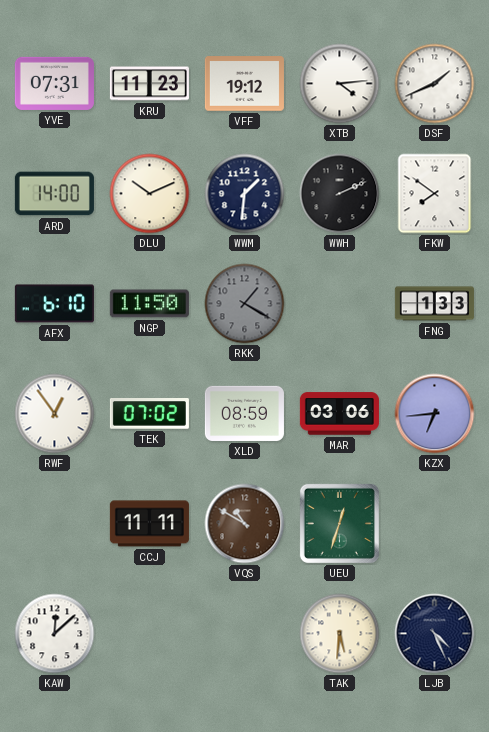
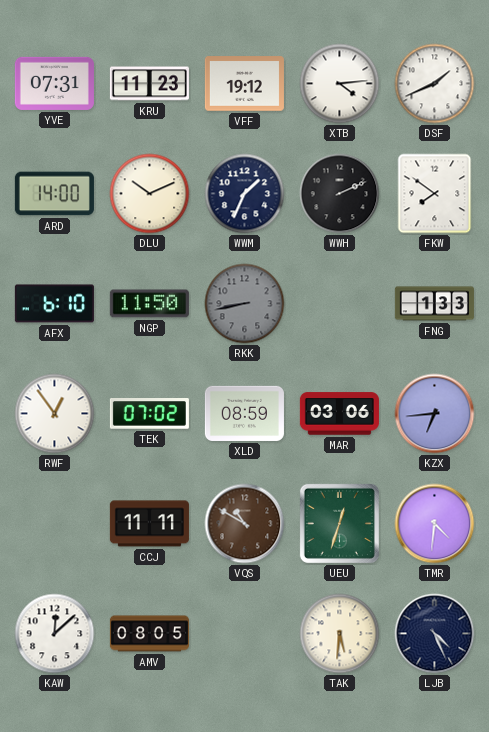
WWM: 1:31 -> 1:34
RKK: 1:20 -> 8:43
TMR: none -> 4:31
AMV: none -> 08:05
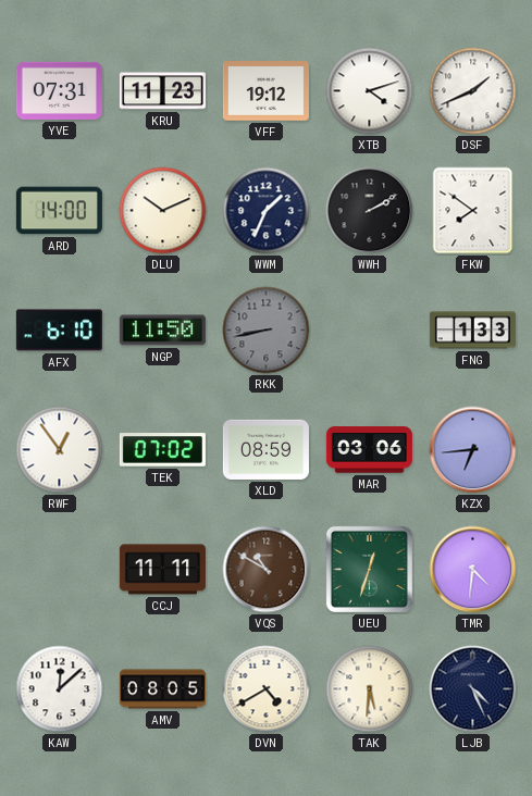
XTB: 4:14 -> 4:12
WWH: 2:11 -> 2:10
DVN: none -> 4:40
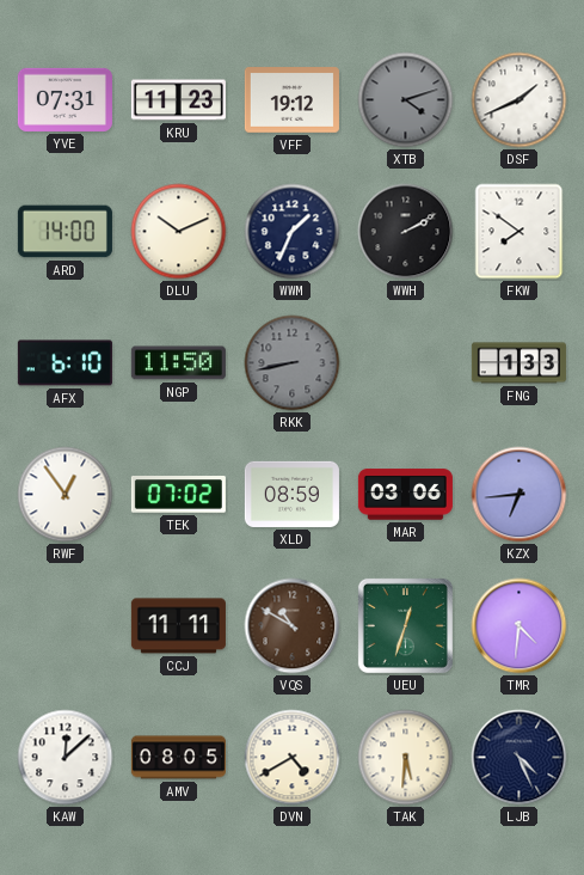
XTB dial: white -> grey
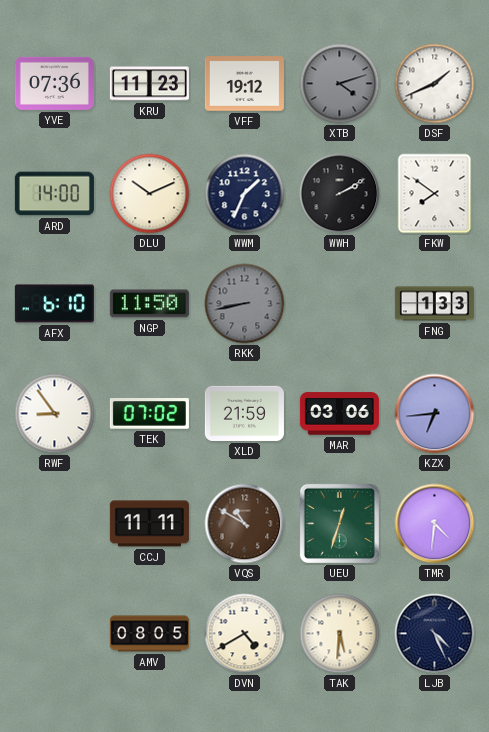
YVE: 07:31 -> 07:36
RWF: 12:54 -> 8:54
XLD: 08:59 -> 21:59
KAW: 12:08 -> none
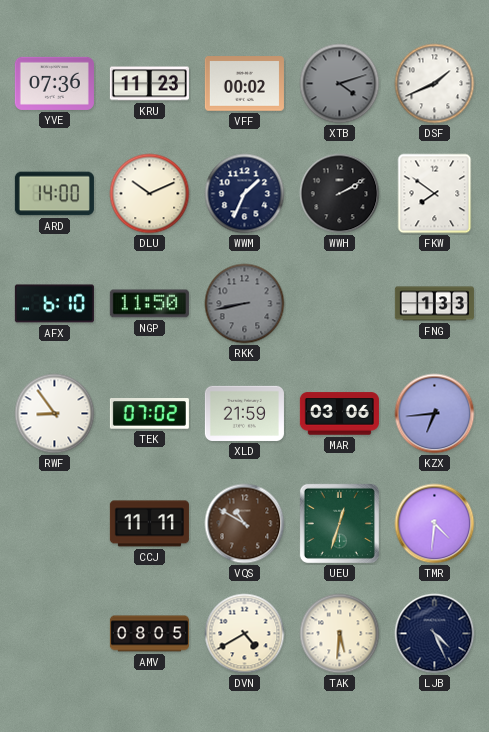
VFF: 19:12 -> 00:02
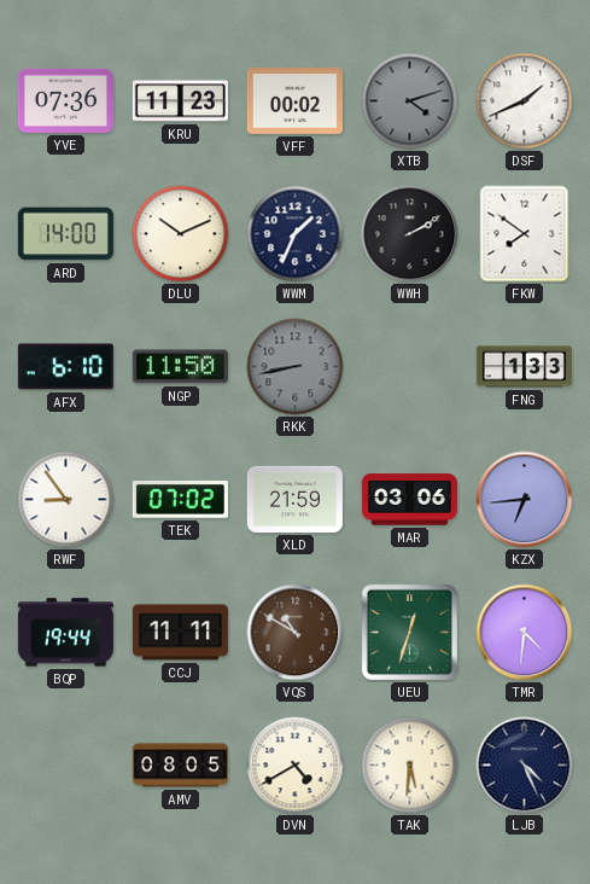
BQP: none -> 19:44
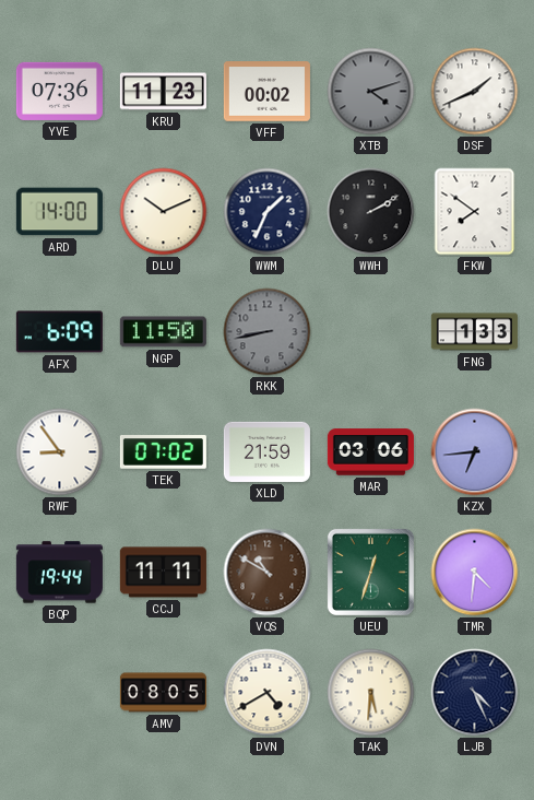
AFX: 6:10 -> 6:09
